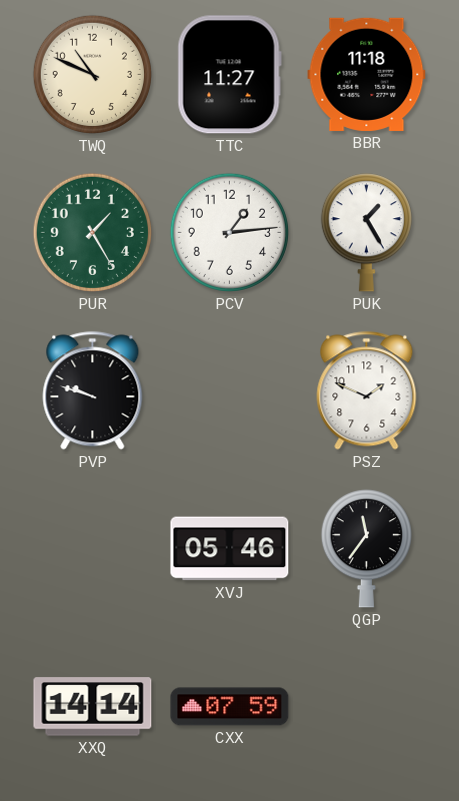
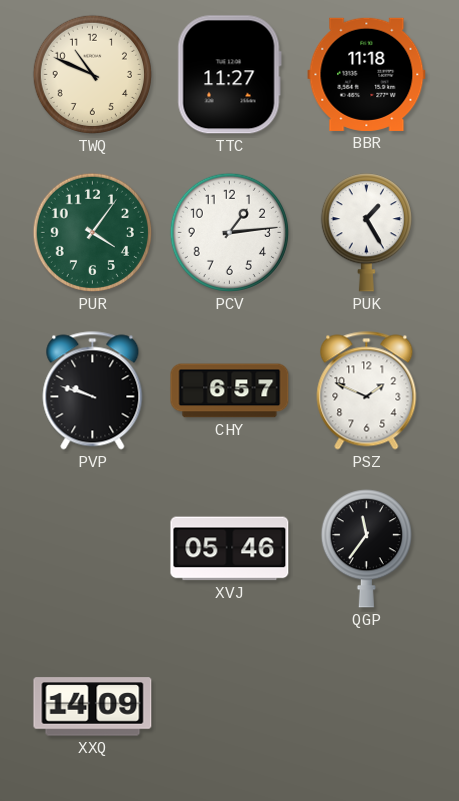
PUR: 1:25 -> 4:06
CHY: none -> 6:57
XXQ: 14:14 -> 14:09
CXX: 07:59 -> none
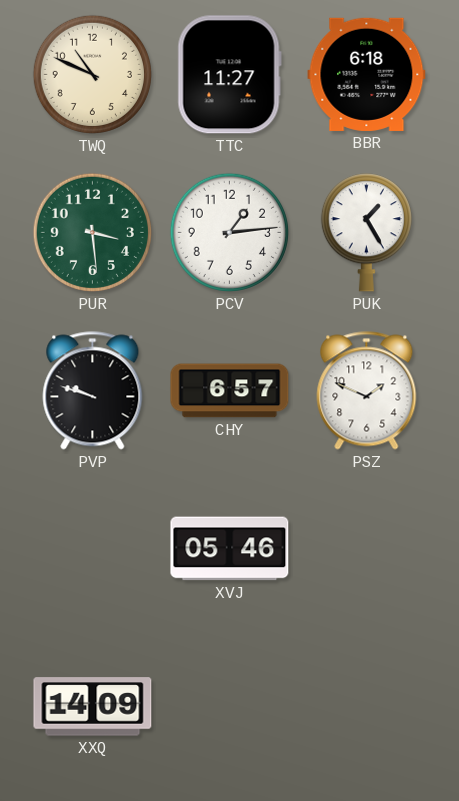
BBR: 11:18 -> 6:18
PUR: 4:06 -> 3:29
QGP: 11:36 -> none
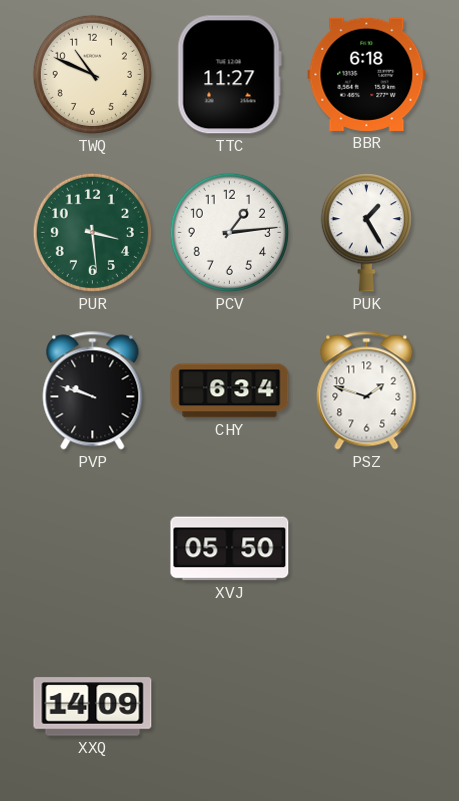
CHY: 6:57 -> 6:34
PSZ: 1:49 -> 1:48
XVJ: 05:46 -> 05:50
